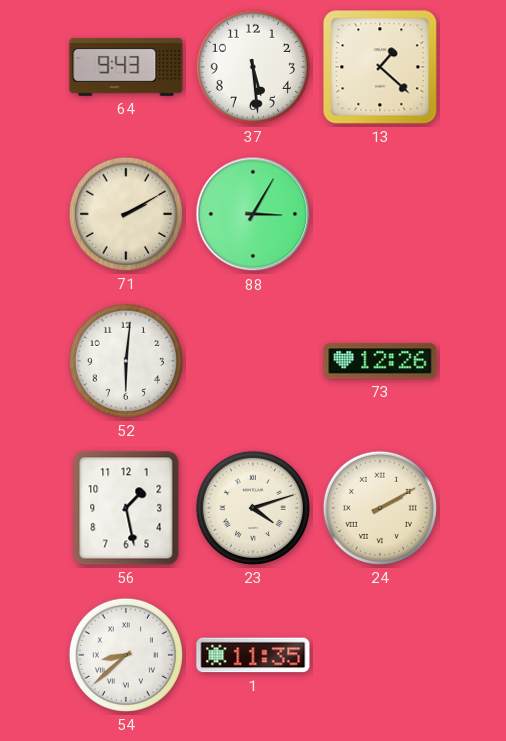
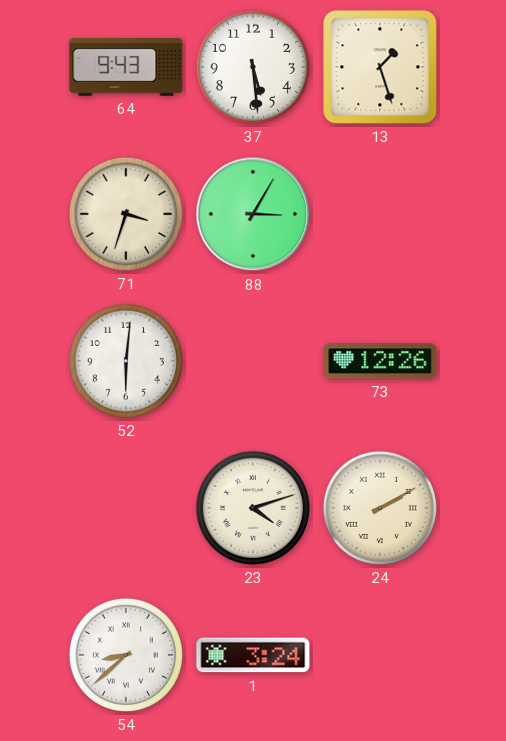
13: 1:22 -> 1:27
71: 2:10 -> 3:33
56: 1:28 -> none
1: 11:35 -> 3:24
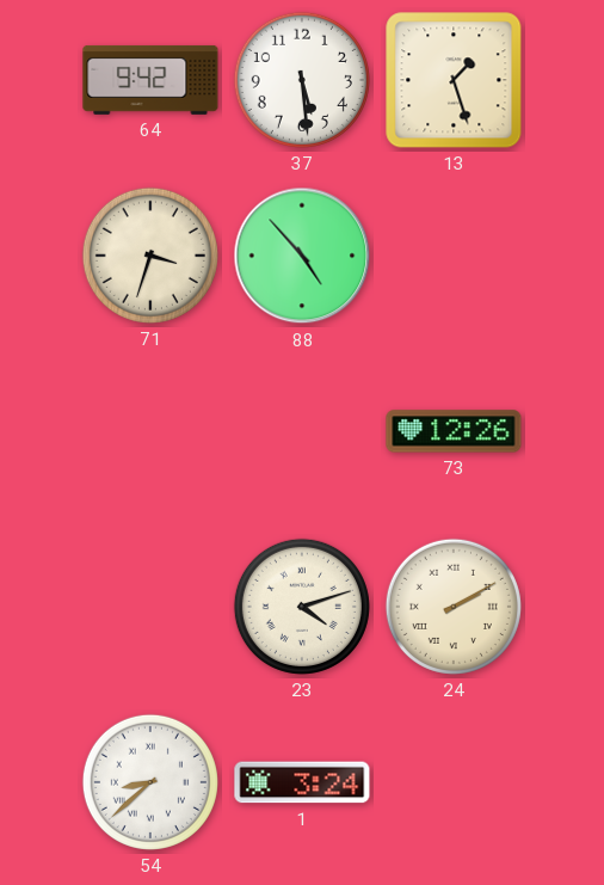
64: 9:43 -> 9:42
88: 3:05 -> 4:53
52: 6:01 -> none
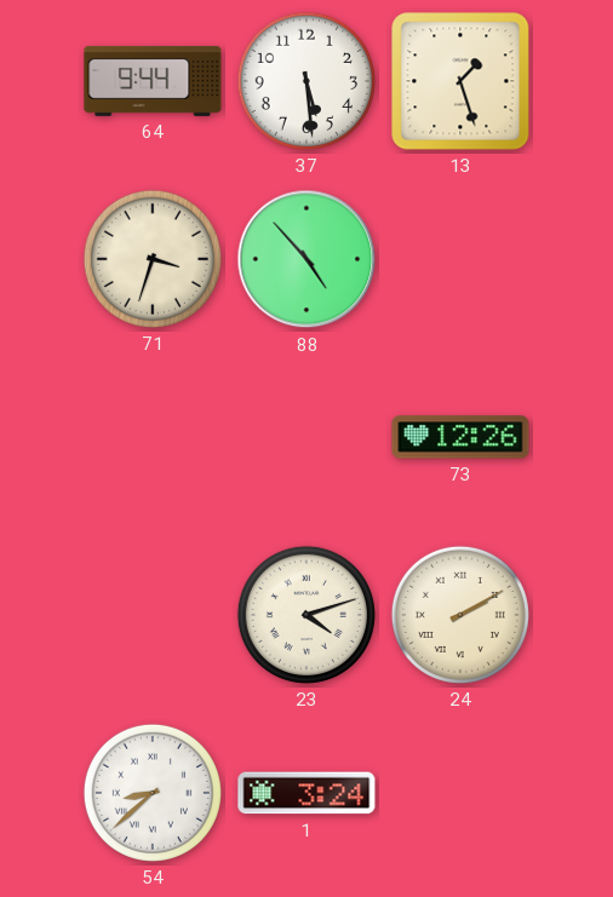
64: 9:42 -> 9:44
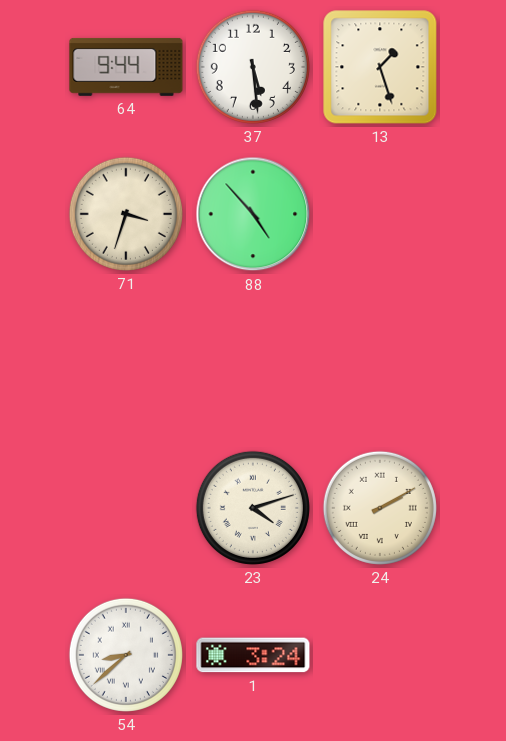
73: 12:26 -> none
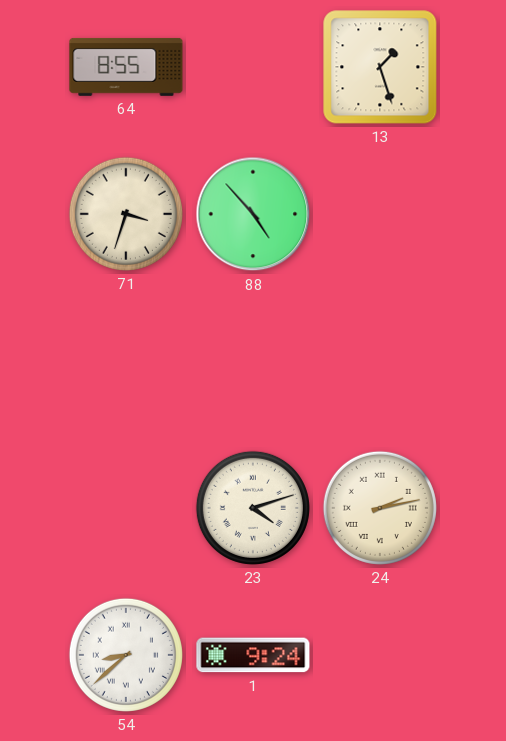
64: 9:44 -> 8:55
37: 5:29 -> none
24: 2:10 -> 2:13
1: 3:24 -> 9:24
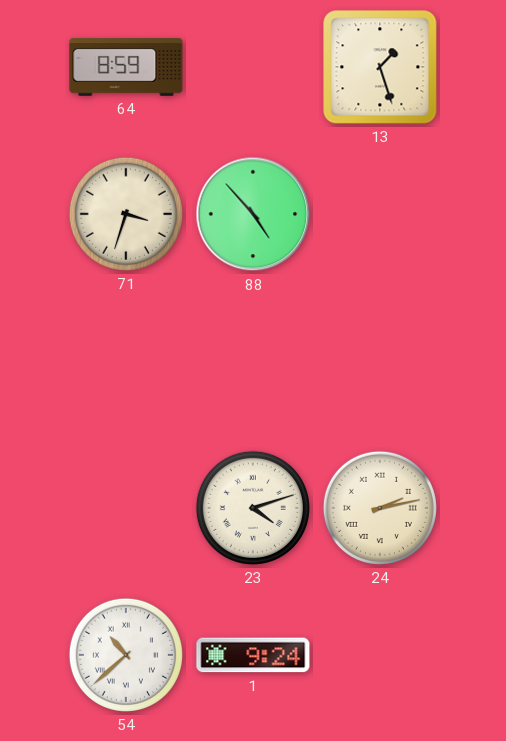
64: 8:55 -> 8:59
54: 8:38 -> 10:38
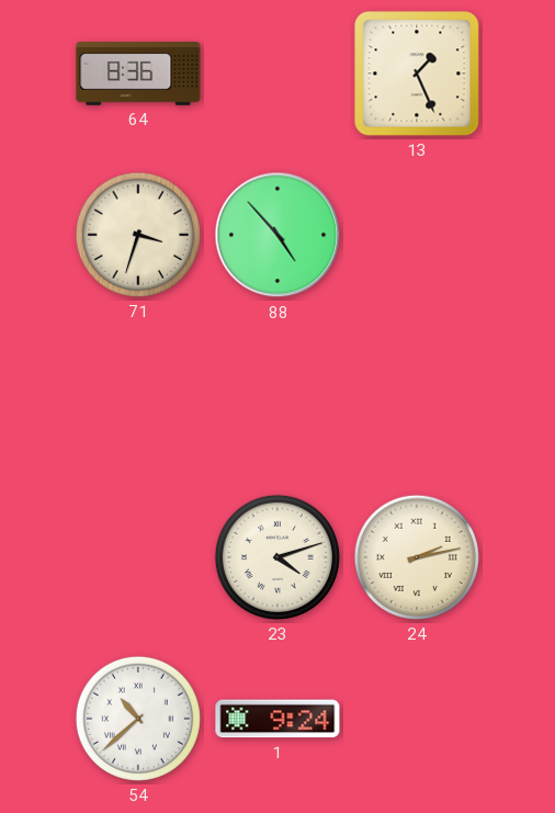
64: 8:59 -> 8:36
13: 1:27 -> 1:26
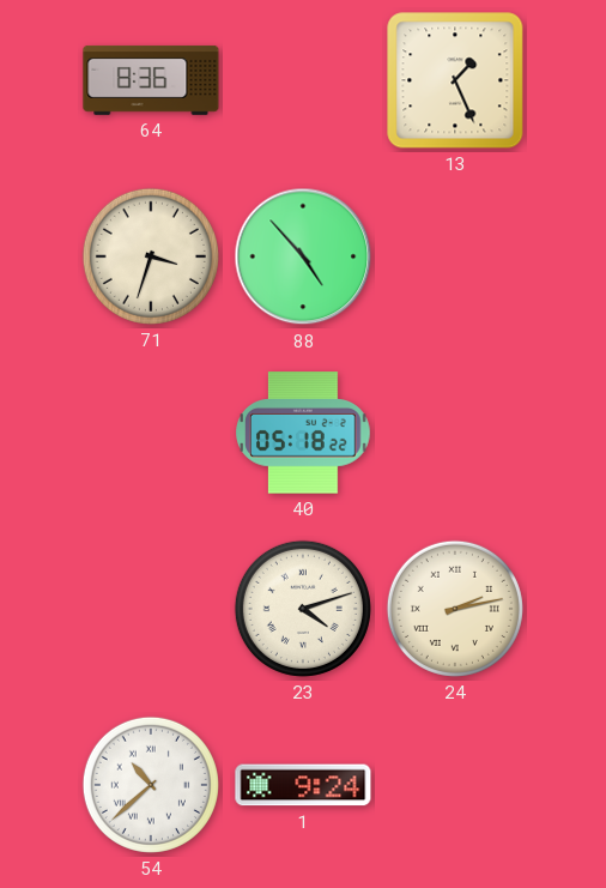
40: none -> 05:18
